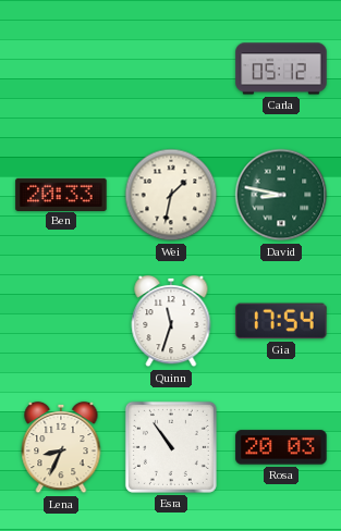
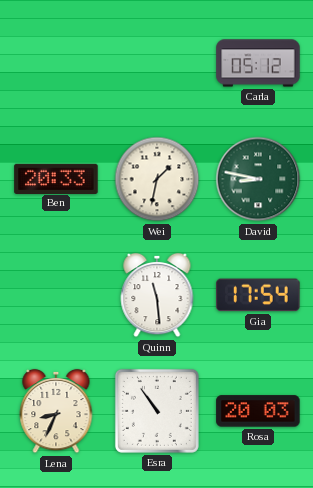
Quinn: 11:33 -> 11:29
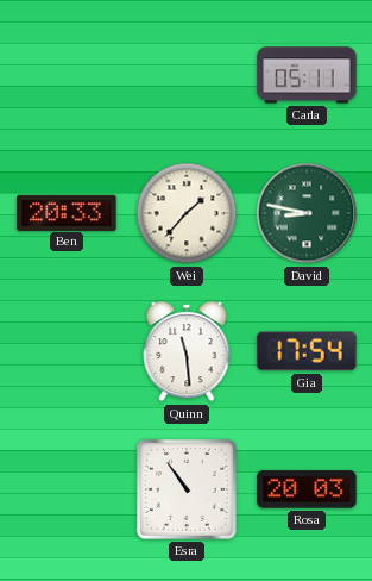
Carla: 05:12 -> 05:11
Wei: 1:32 -> 1:37
Lena: 8:34 -> none
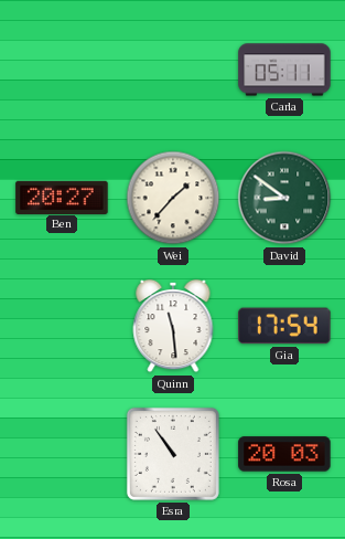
Ben: 20:33 -> 20:27
David: 8:47 -> 8:51
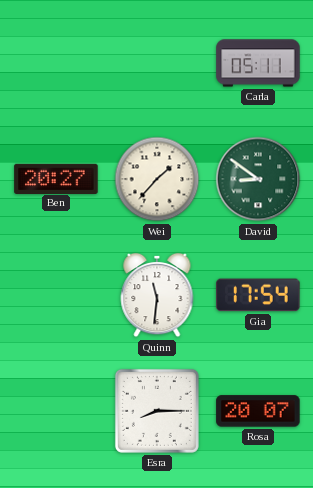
Quinn: 11:29 -> 11:31
Esra: 10:54 -> 8:15
Rosa: 20:03 -> 20:07
